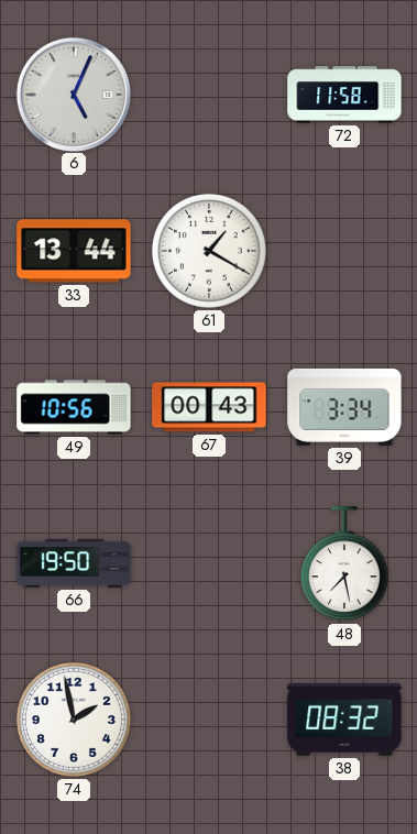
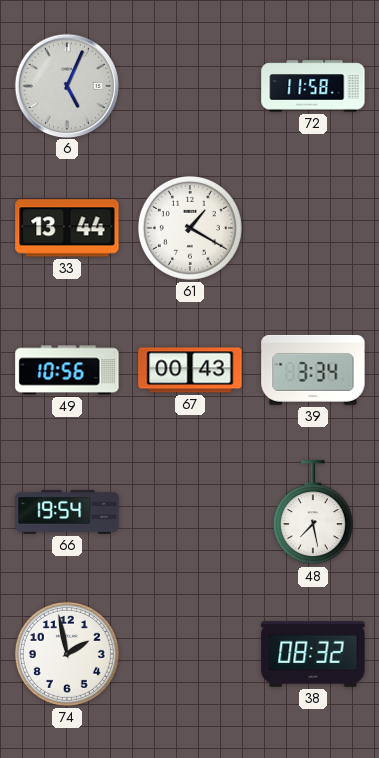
66: 19:50 -> 19:54
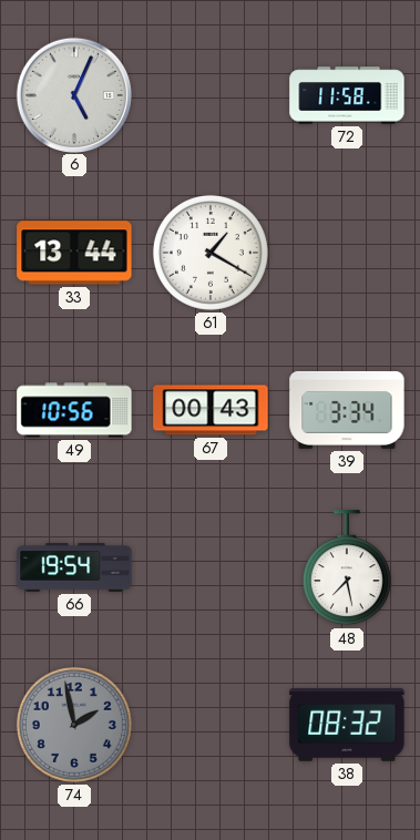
74 dial: white -> grey
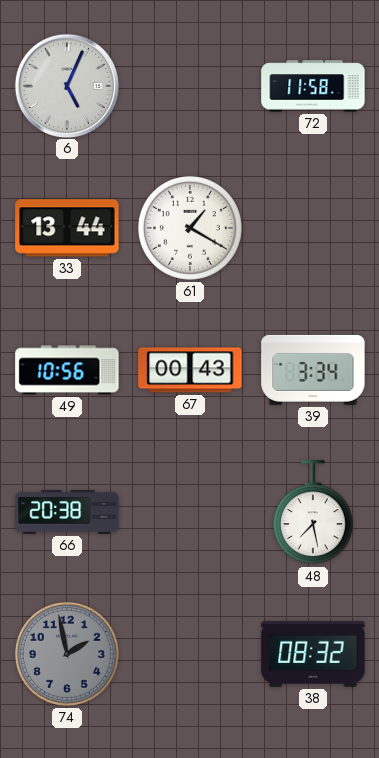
66: 19:54 -> 20:38
